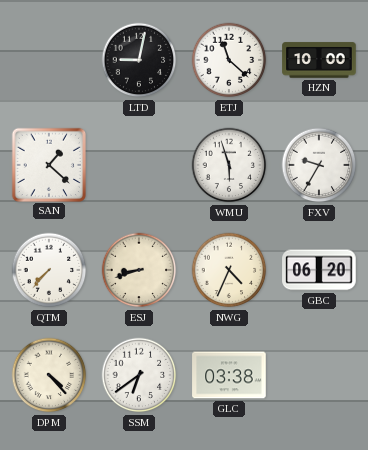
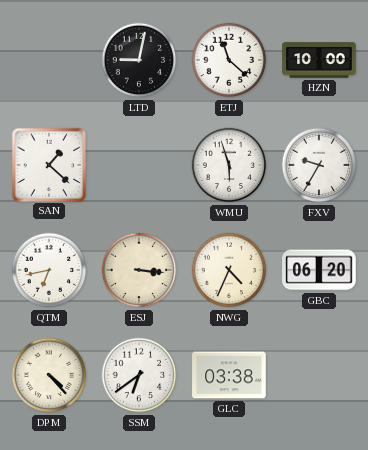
QTM: 7:37 -> 6:43
ESJ: 8:42 -> 3:16
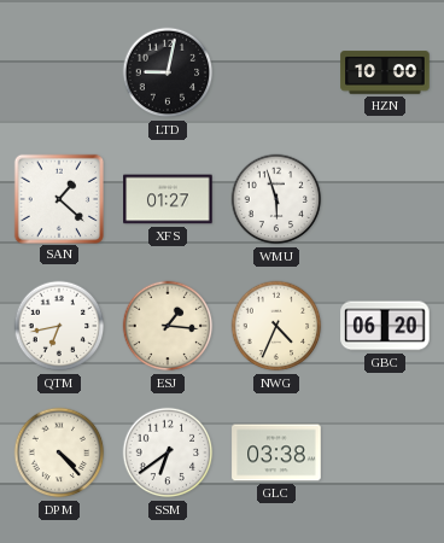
ETJ: 11:22 -> none
XFS: none -> 01:27
FXV: 9:35 -> none
ESJ: 3:16 -> 1:16
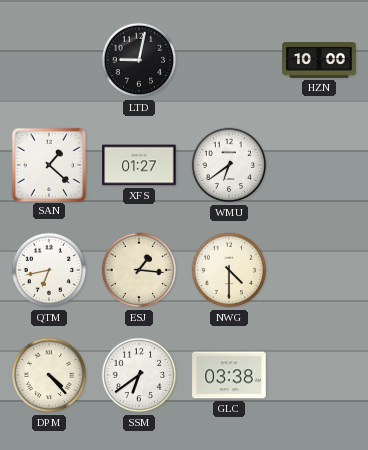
WMU: 5:57 -> 6:39
NWG: 4:34 -> 4:30
GBC: 06:20 -> none
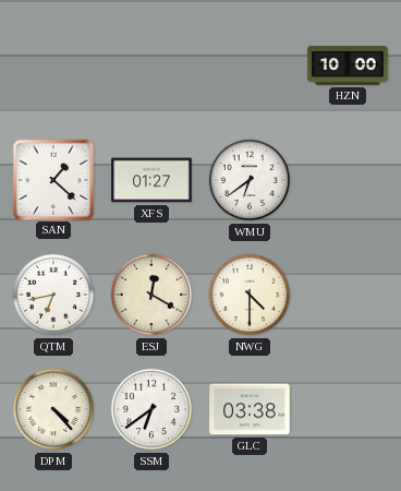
LTD: 9:02 -> none
ESJ: 1:16 -> 12:20
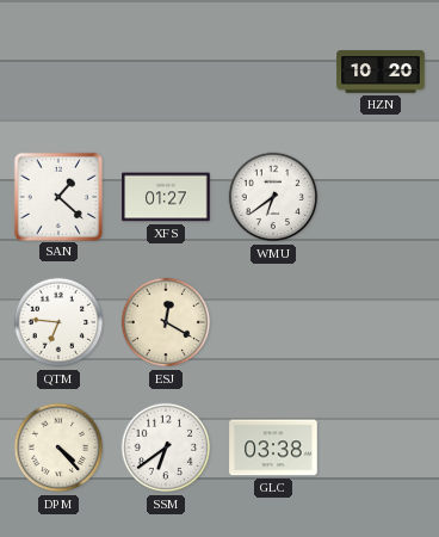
HZN: 10:00 -> 10:20
QTM: 6:43 -> 6:46
NWG: 4:30 -> none
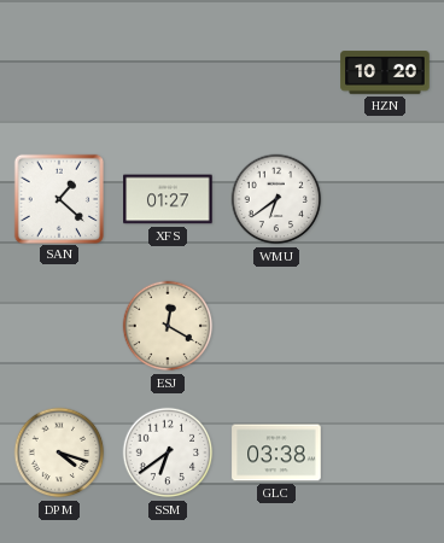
QTM: 6:46 -> none
DPM: 4:23 -> 4:18
